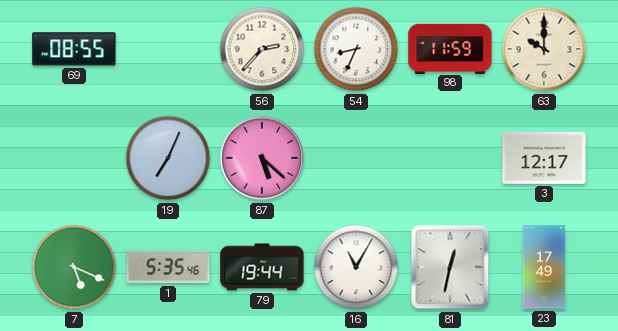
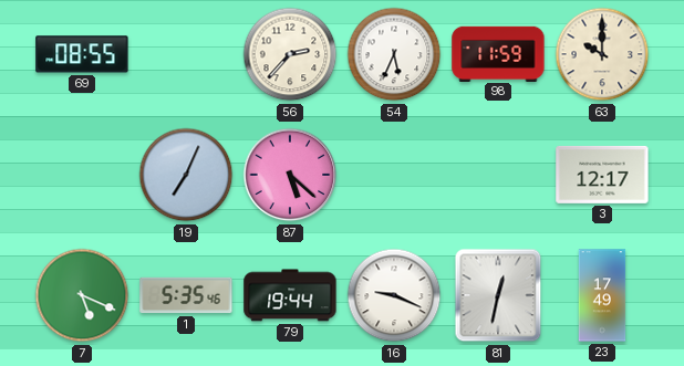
54: 8:34 -> 5:34
16: 11:05 -> 9:19
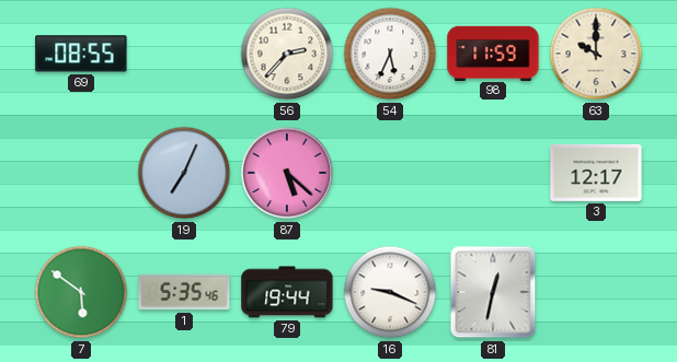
7: 5:19 -> 5:51
23: 17:49 -> none
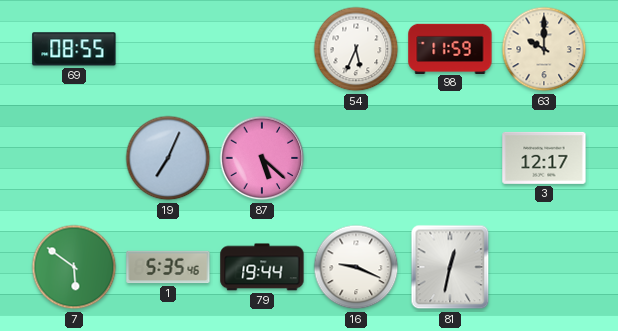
56: 2:37 -> none
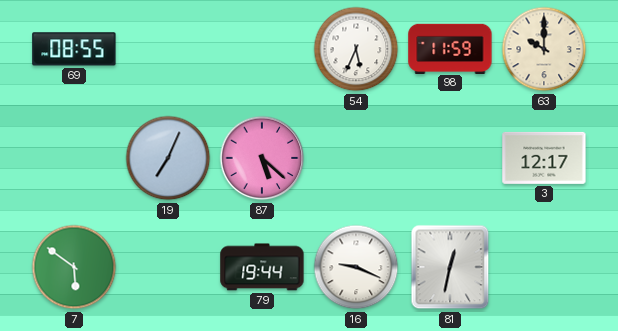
1: 5:35 -> none
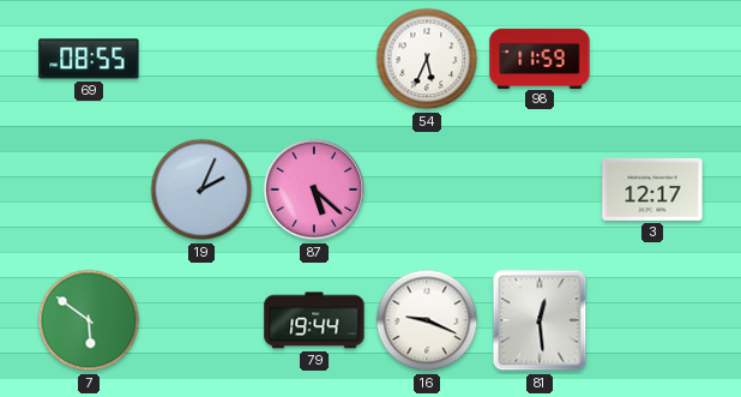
63: 10:00 -> none
19: 7:04 -> 2:04
81: 12:32 -> 12:29
